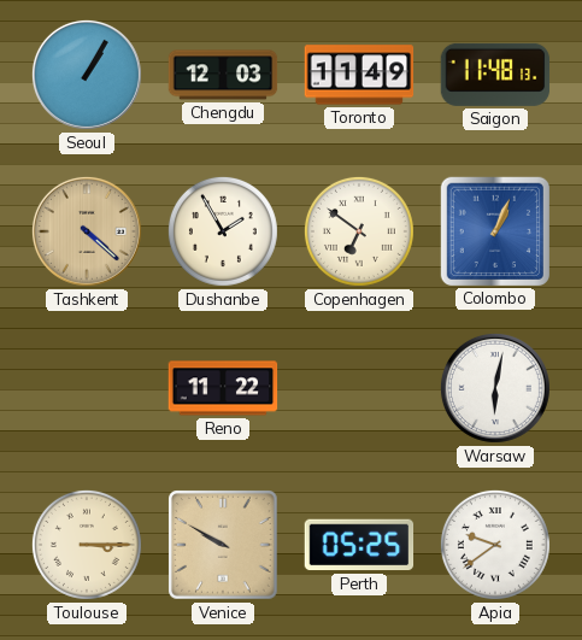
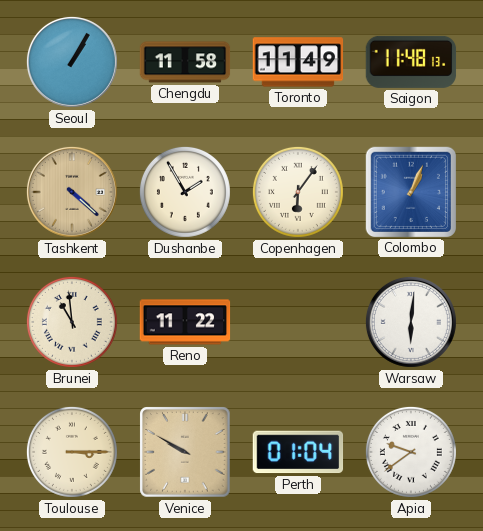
Chengdu: 12:03 -> 11:58
Copenhagen: 6:51 -> 6:06
Brunei: none -> 10:59
Warsaw: 6:02 -> 6:01
Perth: 05:25 -> 01:04
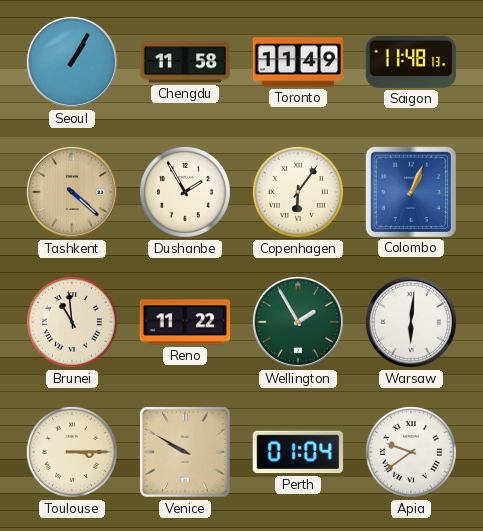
Wellington: none -> 1:55
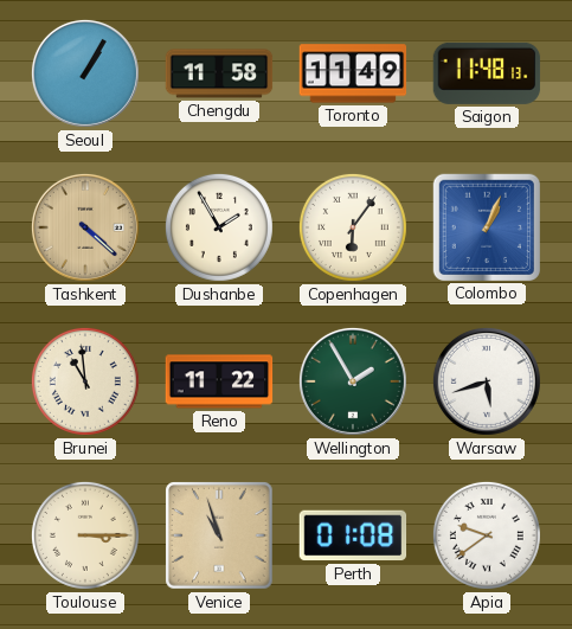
Warsaw: 6:01 -> 5:42
Venice: 9:50 -> 10:57
Perth: 01:04 -> 01:08
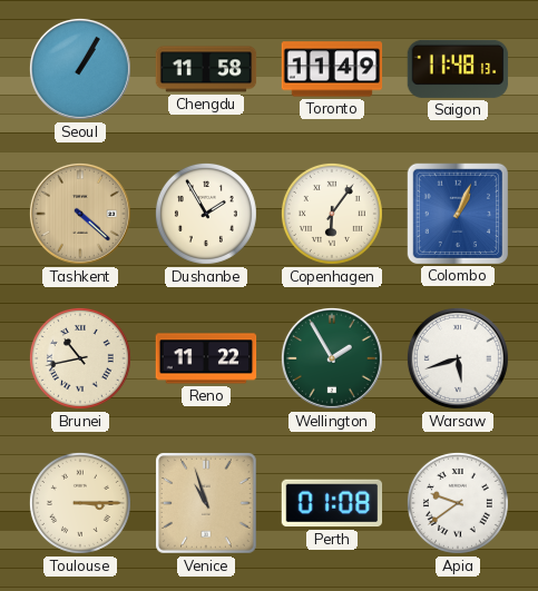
Brunei: 10:59 -> 10:43
